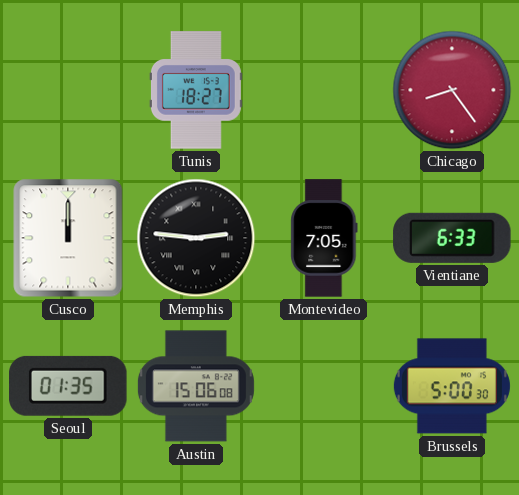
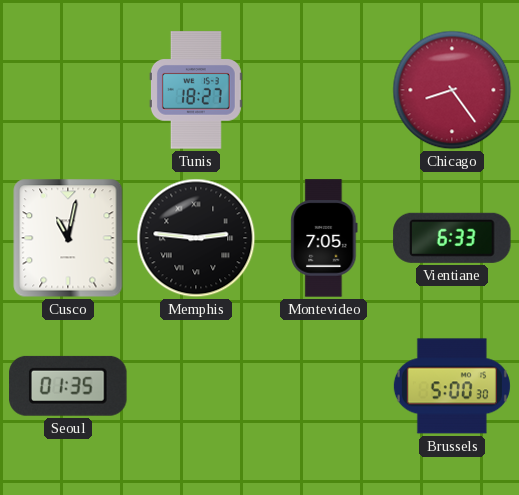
Cusco: 12:00 -> 11:02
Austin: 15:06 -> none
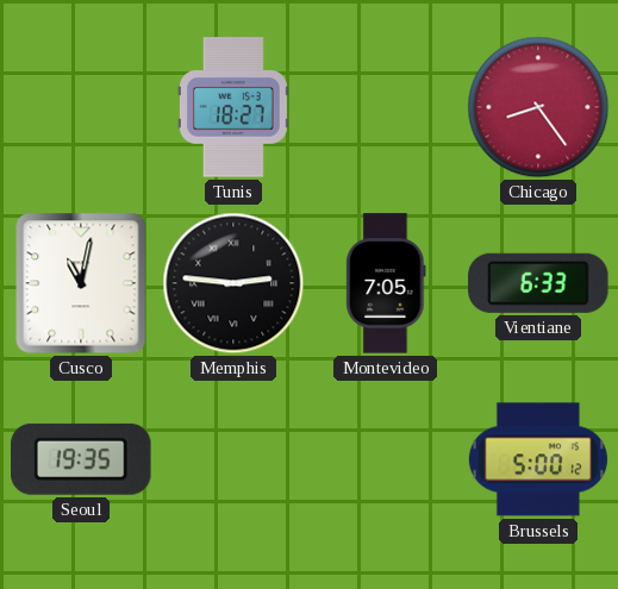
Seoul: 01:35 -> 19:35
Brussels: 5:00:30 -> 5:00:12
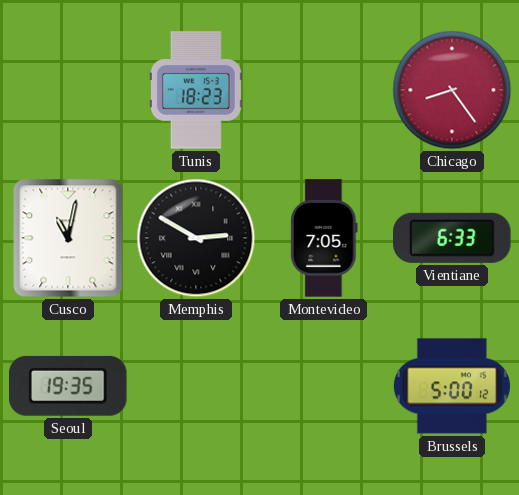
Tunis: 18:27 -> 18:23
Memphis: 2:46 -> 2:50
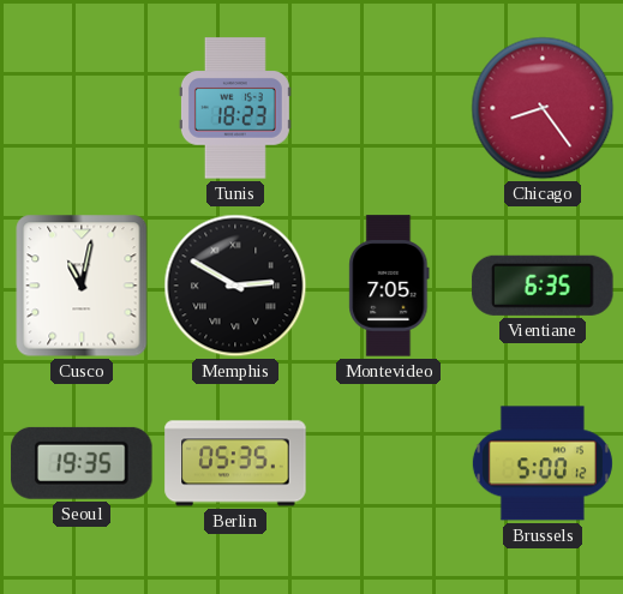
Vientiane: 6:33 -> 6:35
Berlin: none -> 05:35
